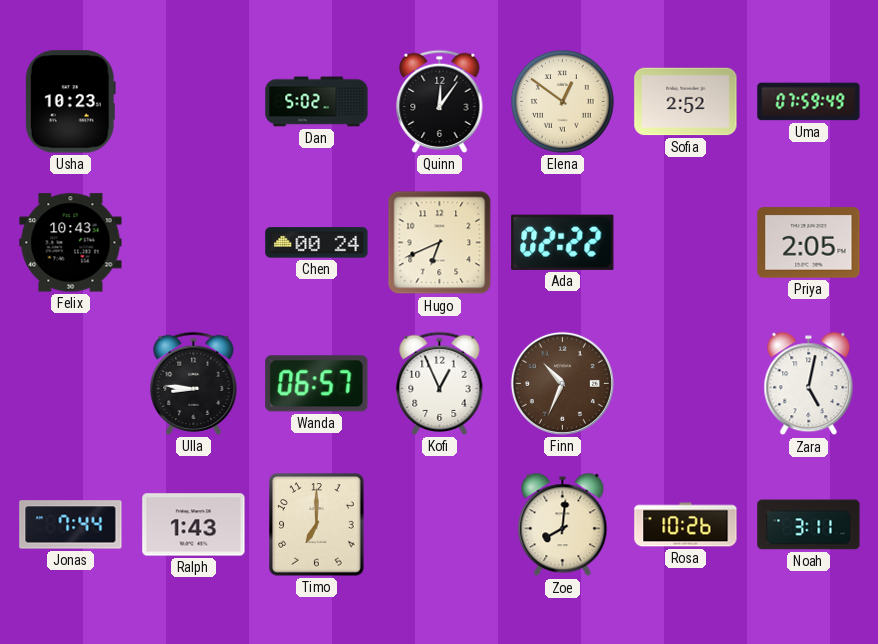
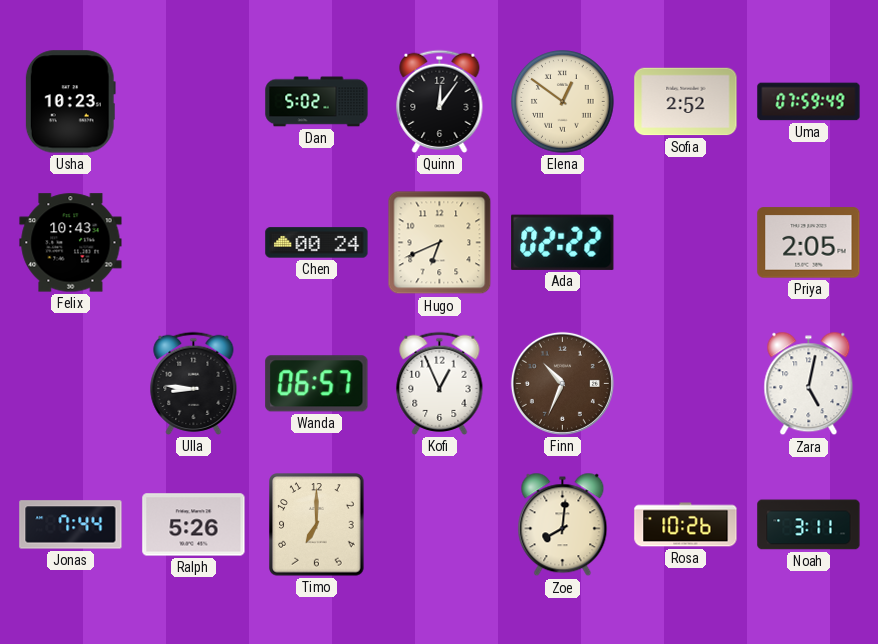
Ralph: 1:43 -> 5:26
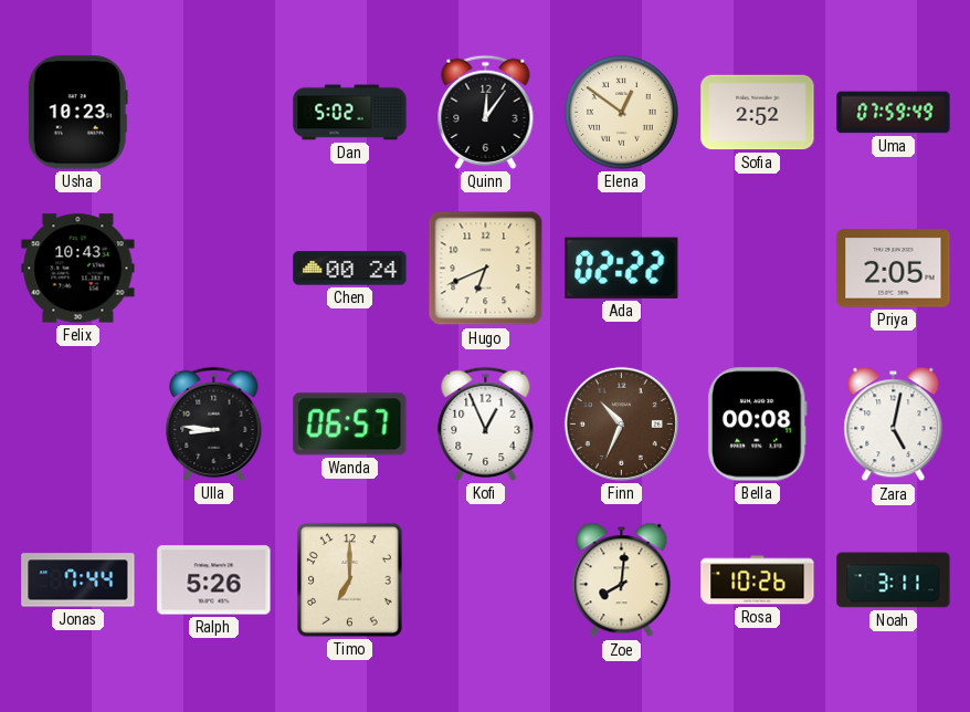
Bella: none -> 00:08
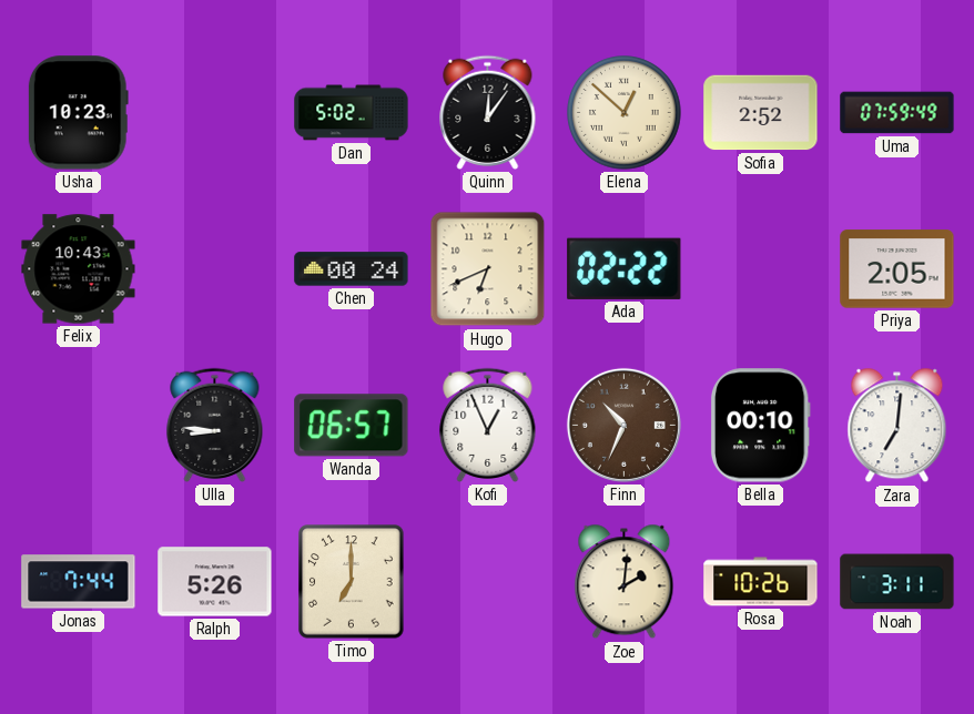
Elena: 12:51 -> 12:52
Bella: 00:08 -> 00:10
Zara: 5:02 -> 7:01
Zoe: 8:01 -> 2:01
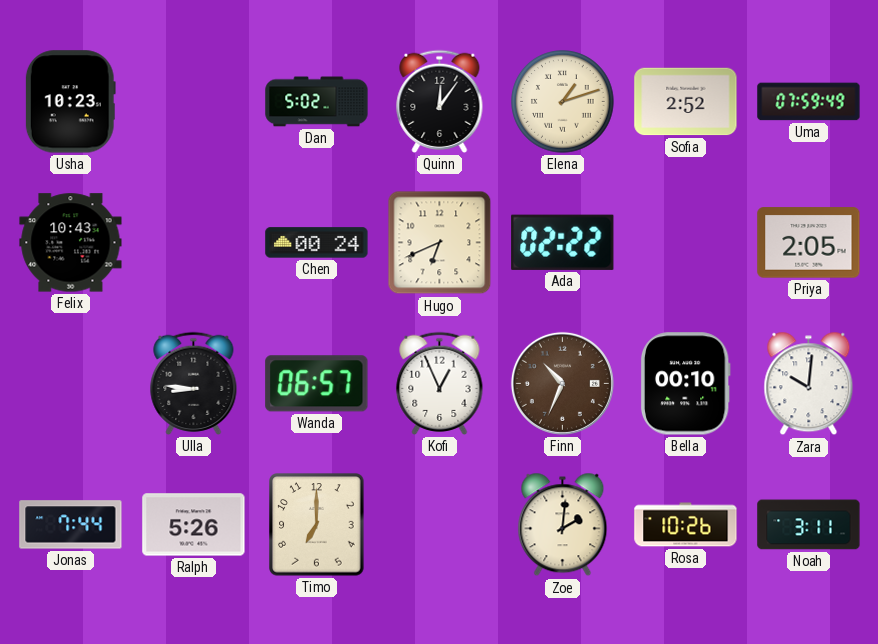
Elena: 12:52 -> 1:12
Zara: 7:01 -> 10:01
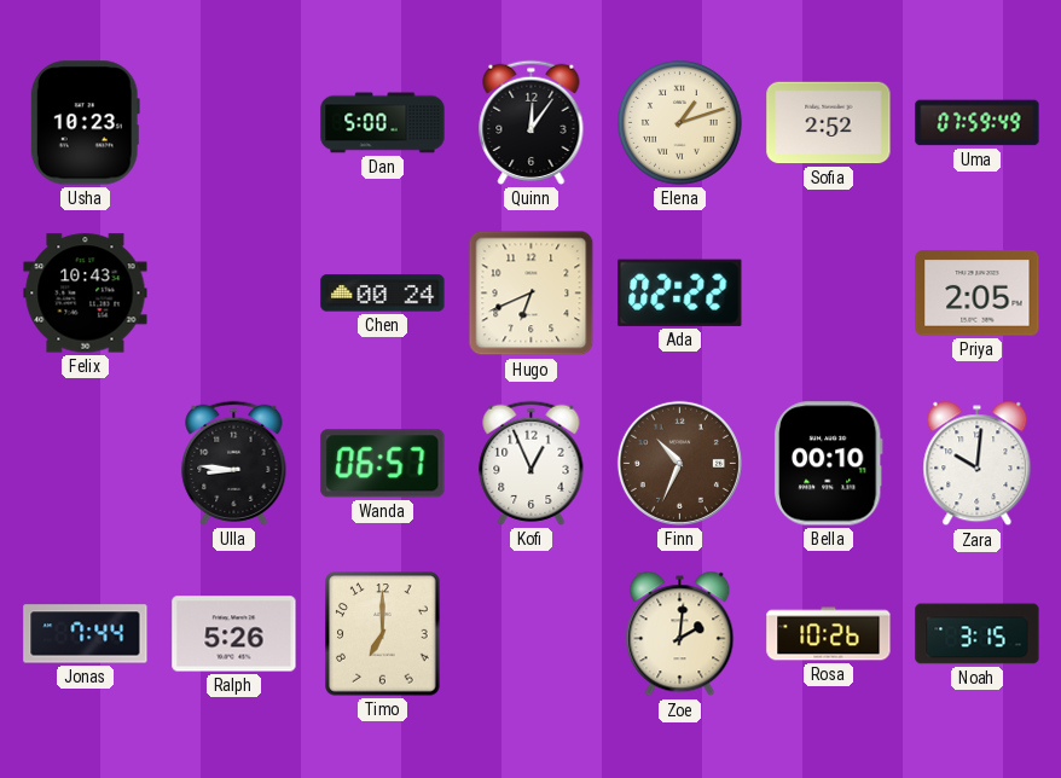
Dan: 5:02 -> 5:00
Noah: 3:11 -> 3:15
